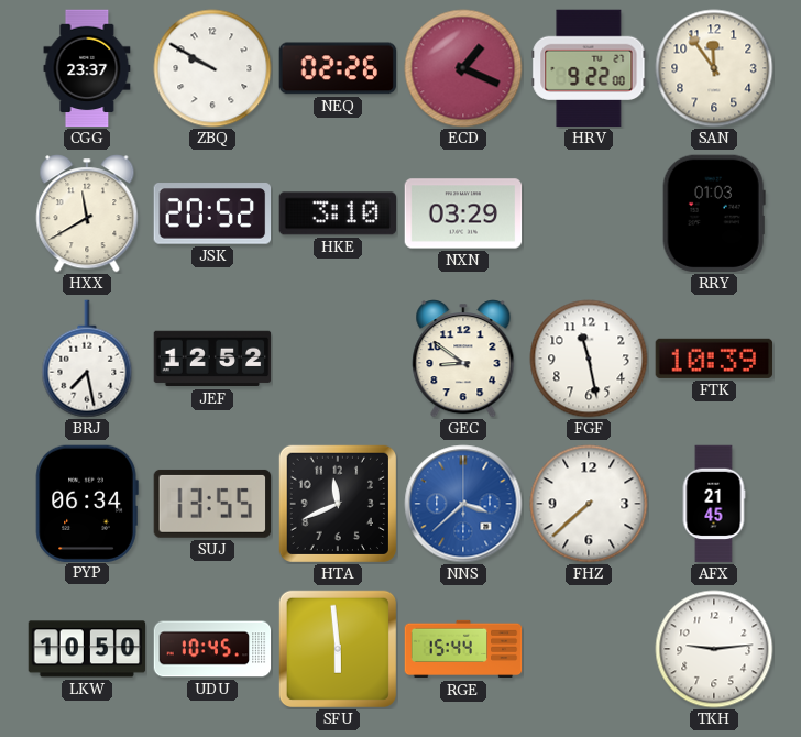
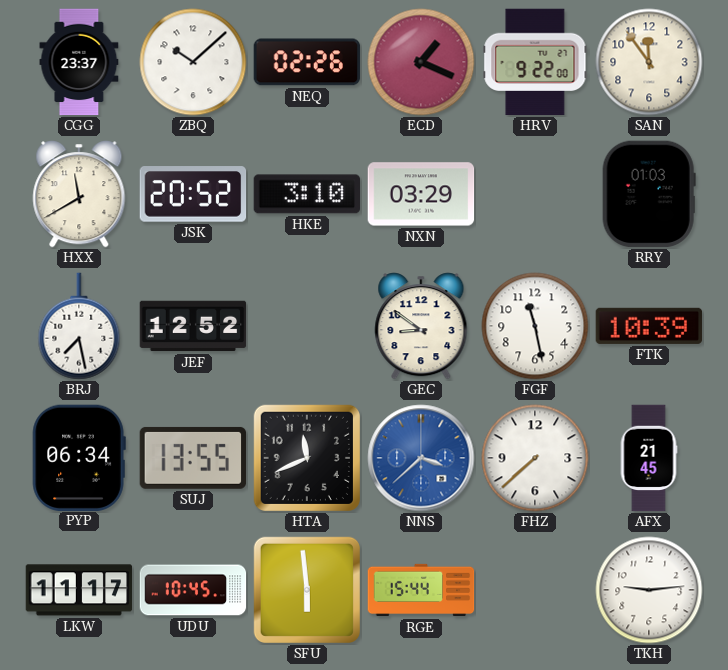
ZBQ: 9:50 -> 10:08
LKW: 10:50 -> 11:17
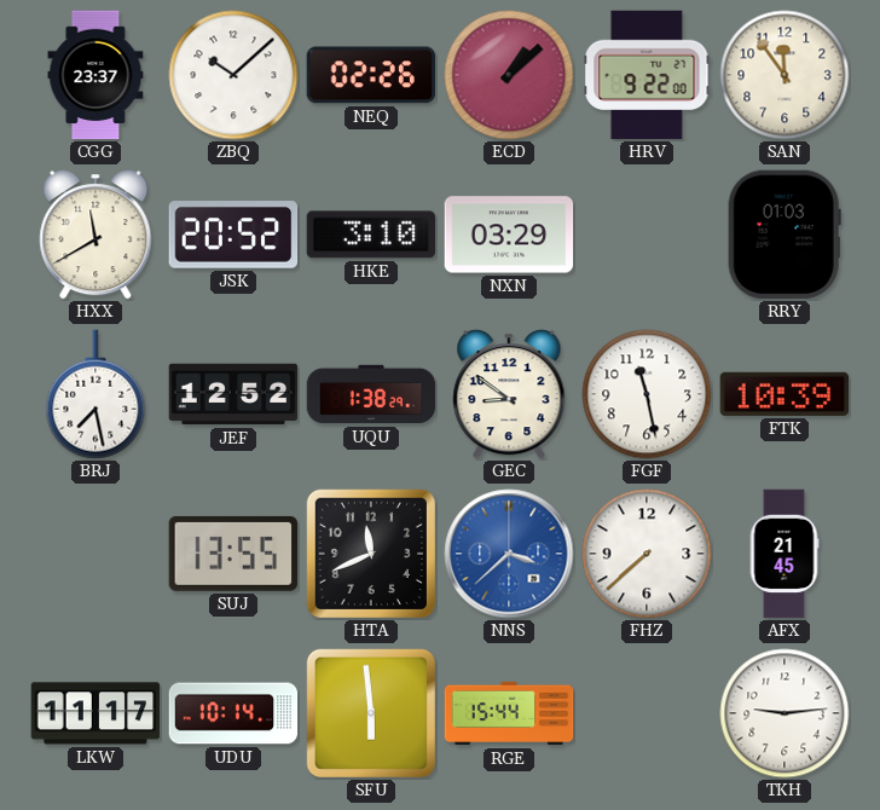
ECD: 1:19 -> 1:08
UQU: none -> 1:38
PYP: 06:34 -> none
UDU: 10:45 -> 10:14
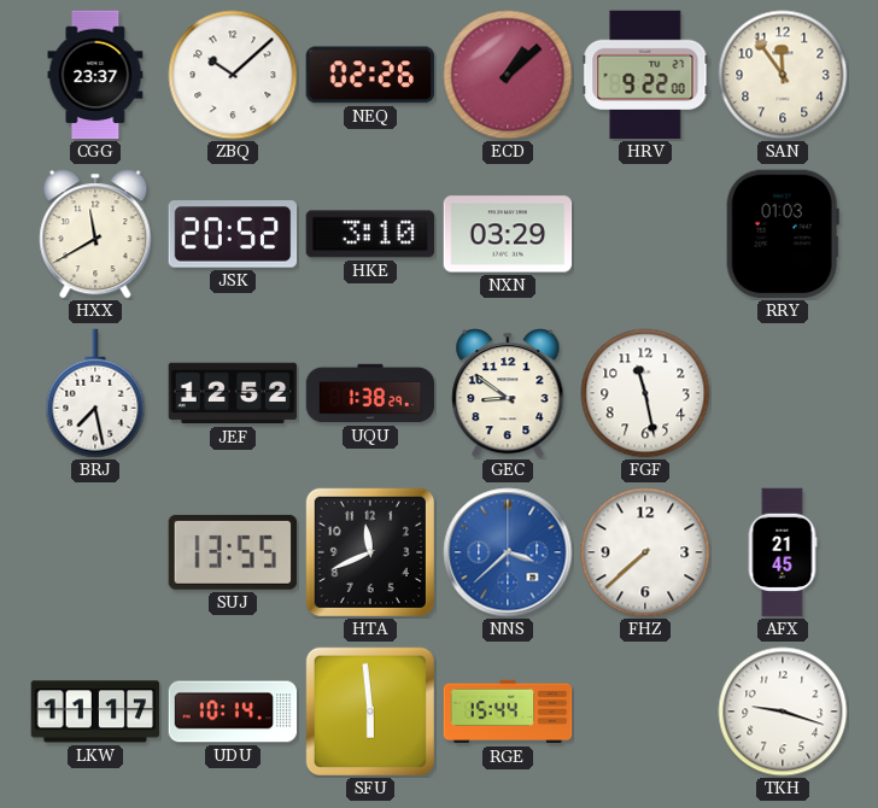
FTK: 10:39 -> none
TKH: 9:14 -> 9:18
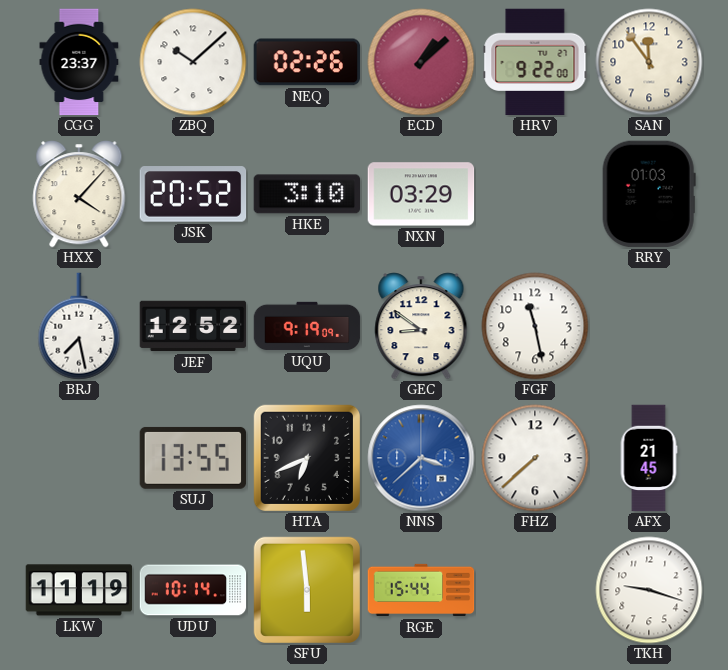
HXX: 11:40 -> 4:07
UQU: 1:38 -> 9:19
HTA: 11:41 -> 6:41
LKW: 11:17 -> 11:19
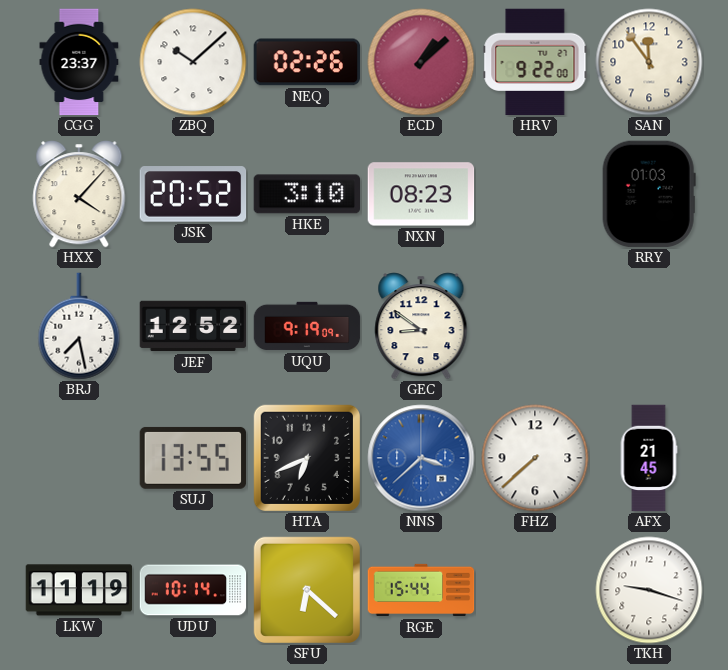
NXN: 03:29 -> 08:23
FGF: 11:28 -> none
SFU: 5:59 -> 6:22
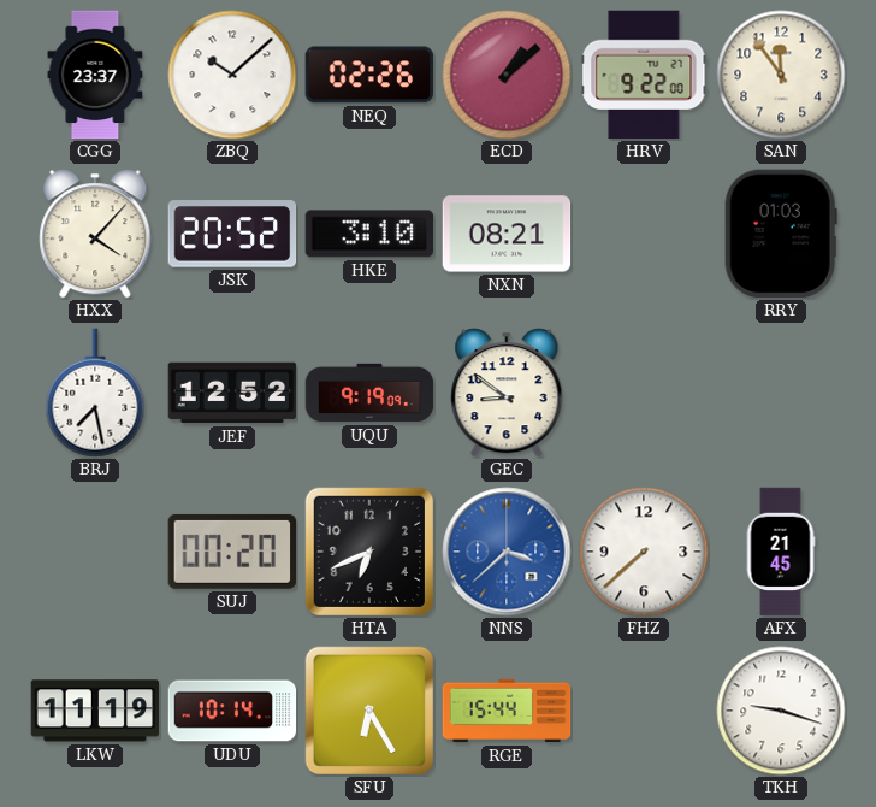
NXN: 08:23 -> 08:21
SUJ: 13:55 -> 00:20
SFU: 6:22 -> 6:25
